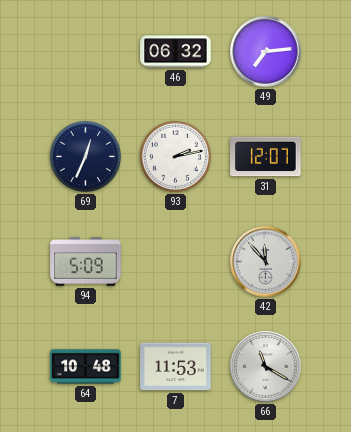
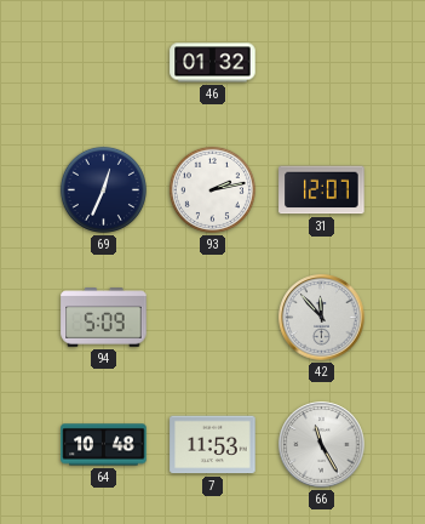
46: 06:32 -> 01:32
49: 7:14 -> none
66: 11:20 -> 11:25
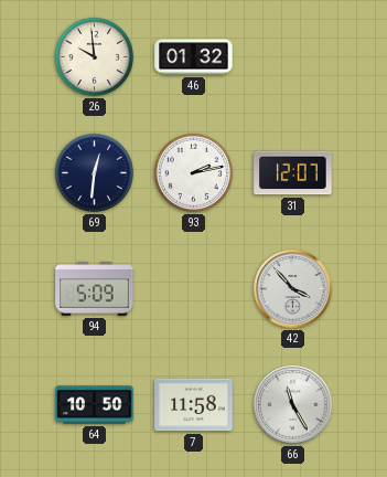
26: none -> 9:59
69: 12:34 -> 12:31
42: 11:53 -> 3:53
64: 10:48 -> 10:50
7: 11:53 -> 11:58
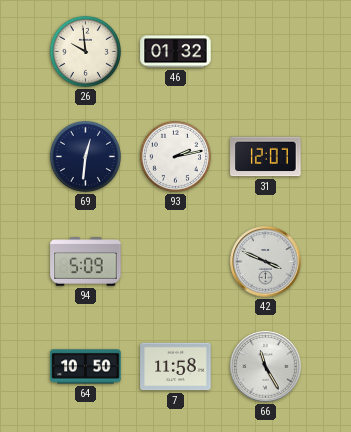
42: 3:53 -> 3:49
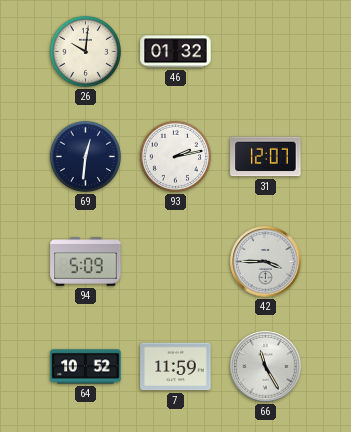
26: 9:59 -> 10:01
42: 3:49 -> 3:45
64: 10:50 -> 10:52
7: 11:58 -> 11:59
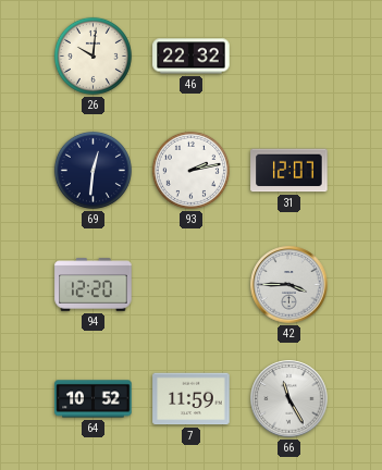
46: 01:32 -> 22:32
94: 5:09 -> 12:20
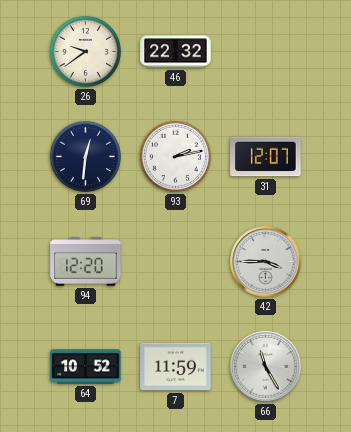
26: 10:01 -> 9:39
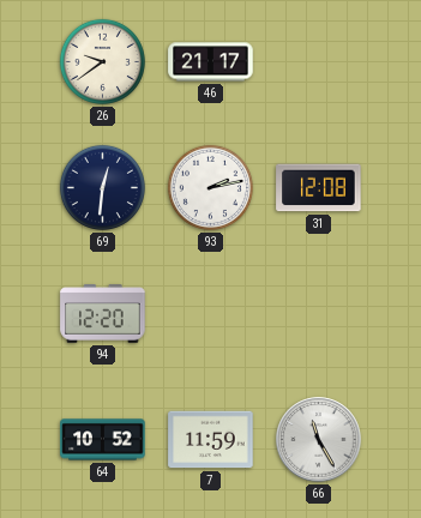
46: 22:32 -> 21:17
31: 12:07 -> 12:08
42: 3:45 -> none
